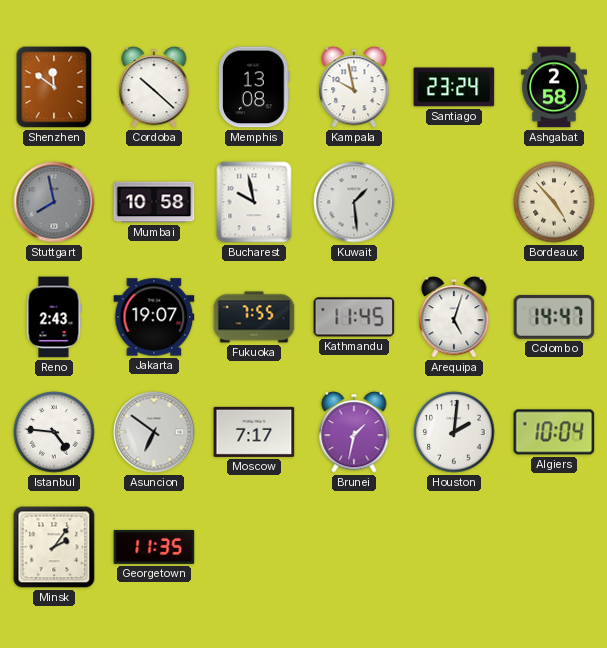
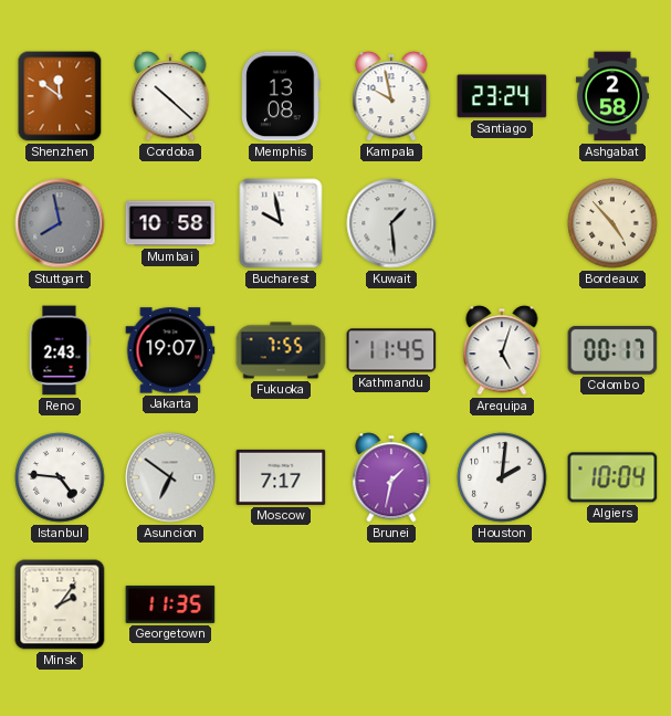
Colombo: 14:47 -> 00:17
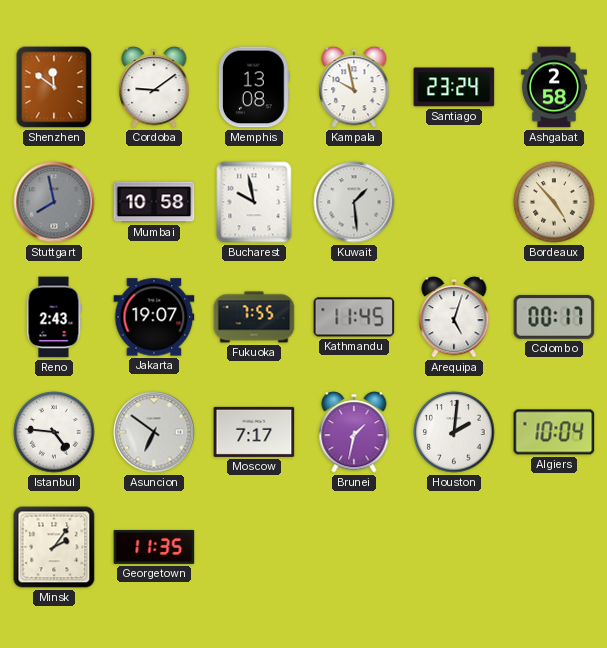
Cordoba: 10:22 -> 9:09
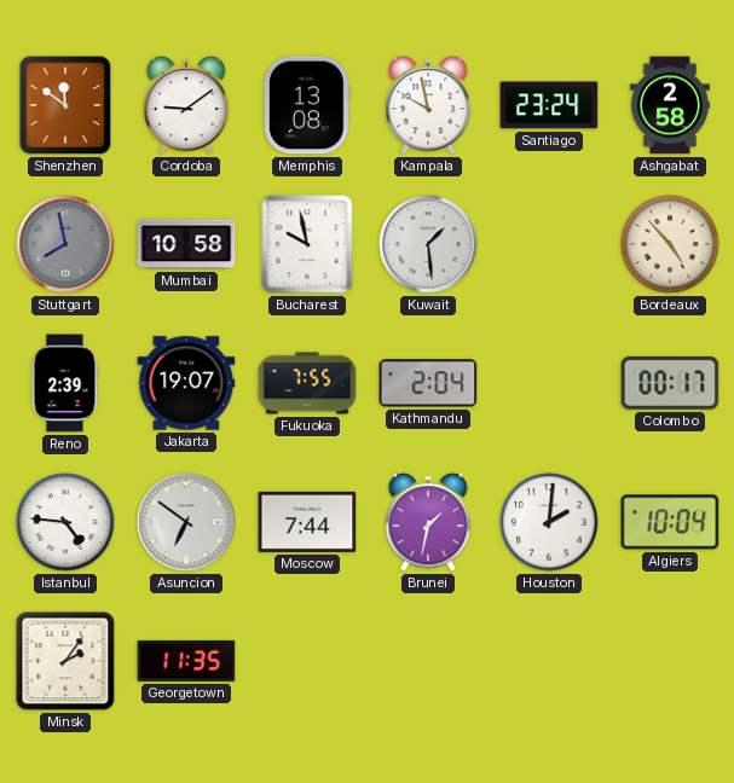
Reno: 2:43 -> 2:39
Kathmandu: 11:45 -> 2:04
Arequipa: 5:03 -> none
Moscow: 7:17 -> 7:44
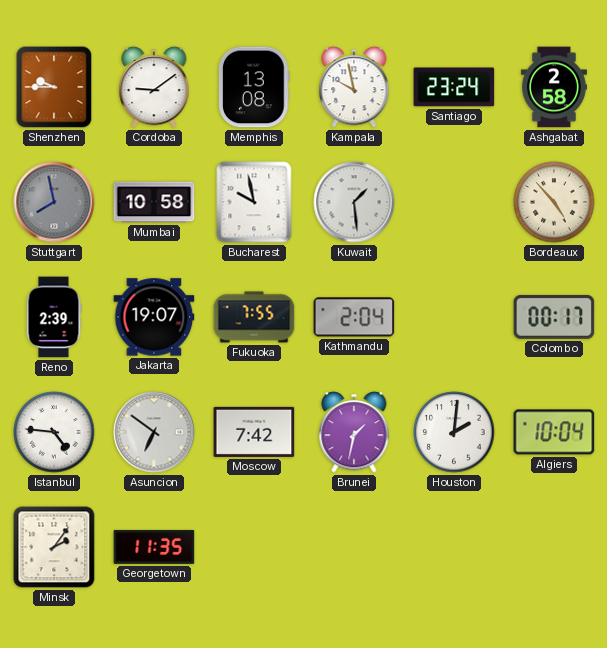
Shenzhen: 11:51 -> 9:45
Moscow: 7:44 -> 7:42
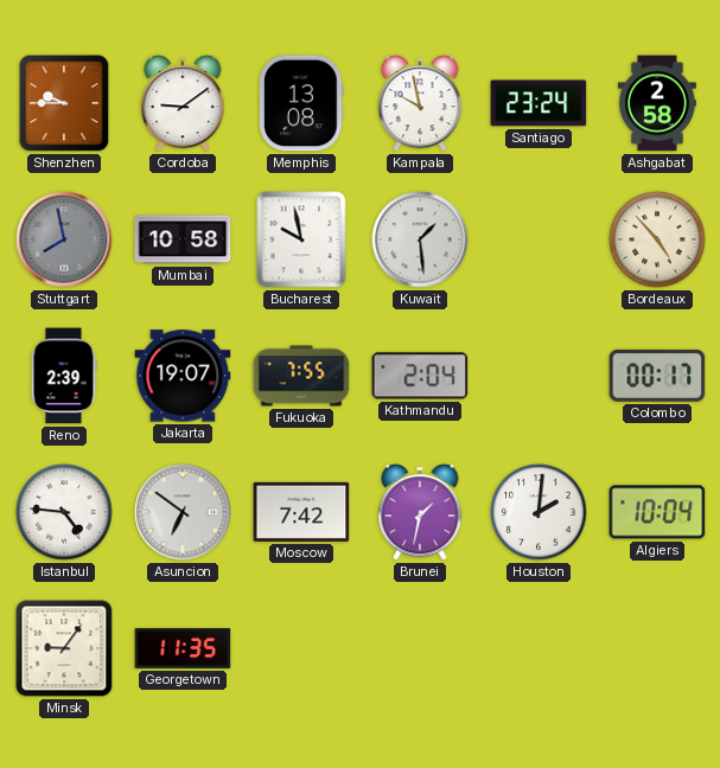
Minsk: 2:06 -> 9:06
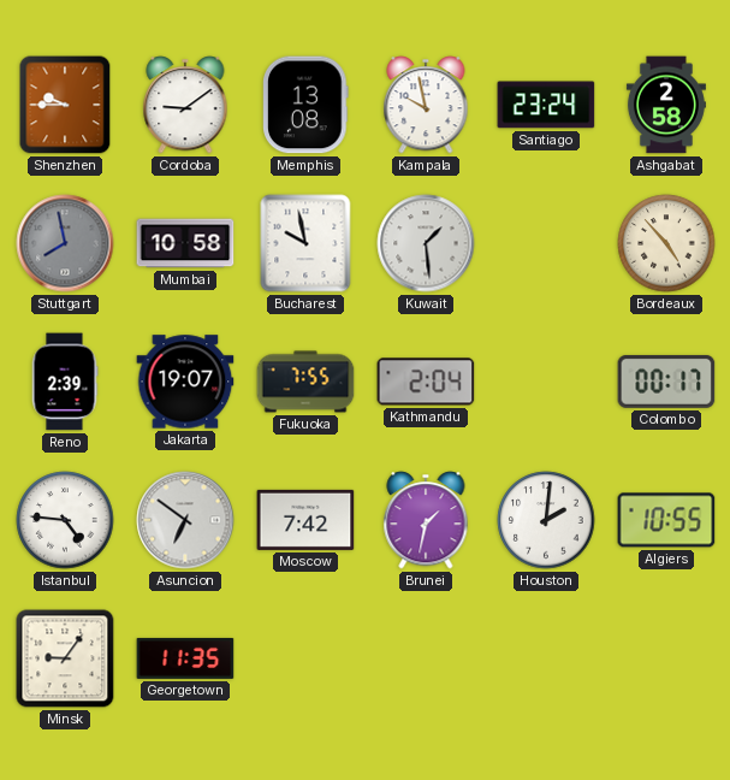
Algiers: 10:04 -> 10:55
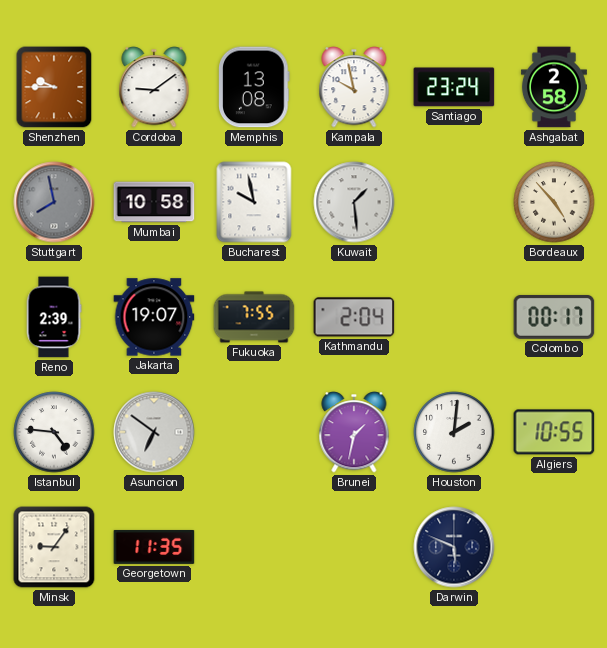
Moscow: 7:42 -> none
Darwin: none -> 5:49
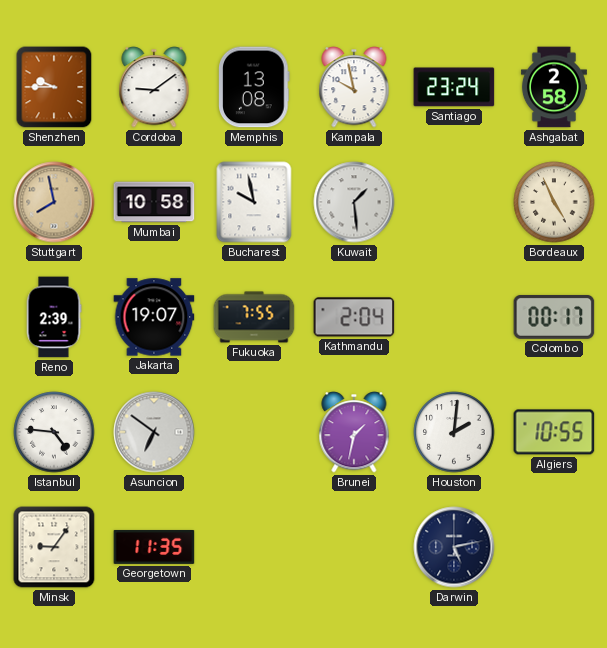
Stuttgart dial: grey -> champagne
Bordeaux: 4:53 -> 4:56
Darwin: 5:49 -> 5:13
